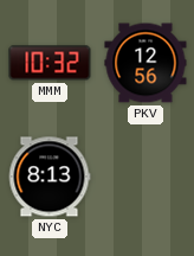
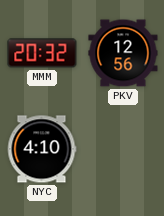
MMM: 10:32 -> 20:32
NYC: 8:13 -> 4:10
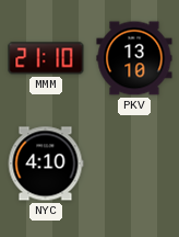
MMM: 20:32 -> 21:10
PKV: 12:56 -> 13:10
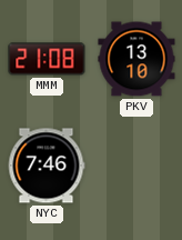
MMM: 21:10 -> 21:08
NYC: 4:10 -> 7:46
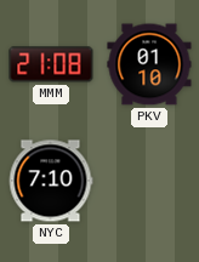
PKV: 13:10 -> 01:10
NYC: 7:46 -> 7:10
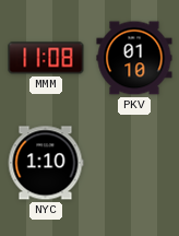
MMM: 21:08 -> 11:08
NYC: 7:10 -> 1:10
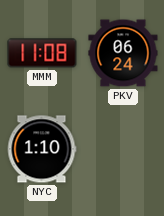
PKV: 01:10 -> 06:24
